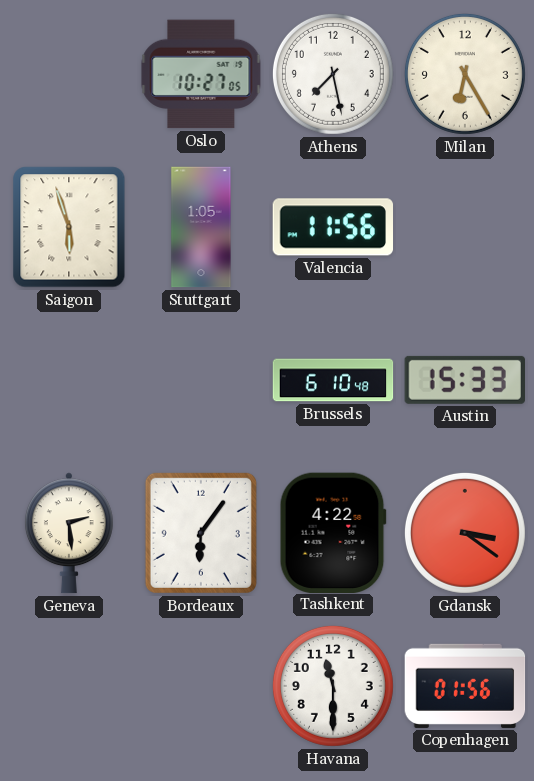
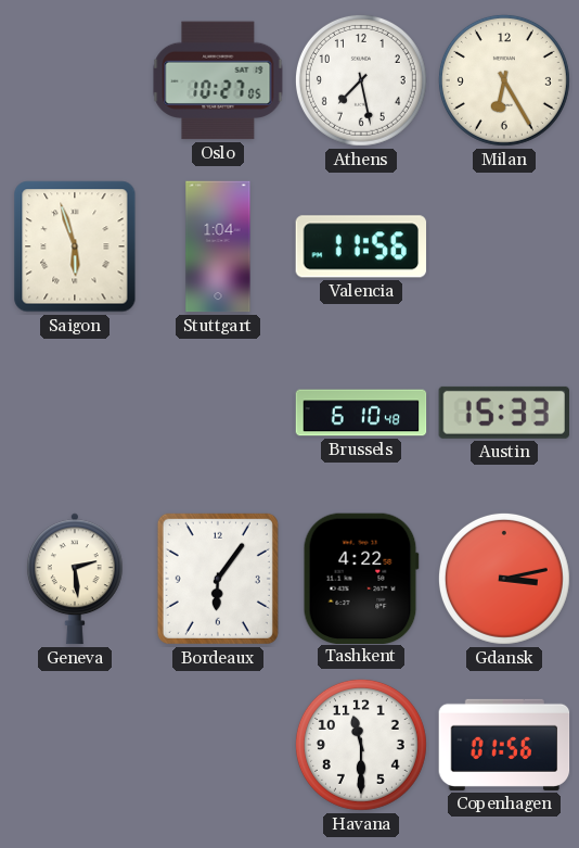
Stuttgart: 1:05 -> 1:04
Gdansk: 3:21 -> 3:13
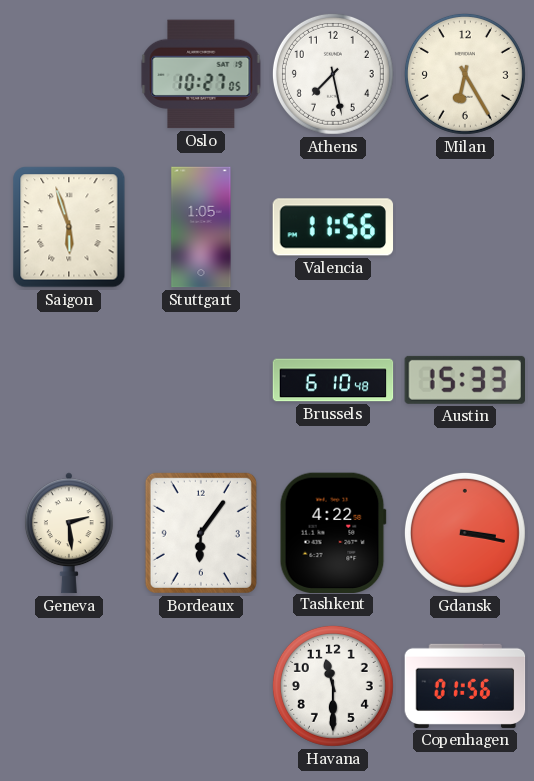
Stuttgart: 1:04 -> 1:05
Gdansk: 3:13 -> 3:17
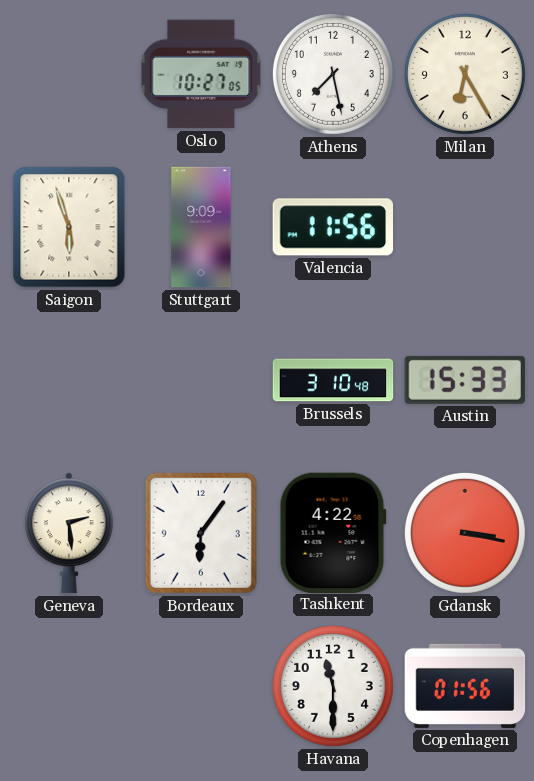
Stuttgart: 1:05 -> 9:09
Brussels: 6:10 -> 3:10
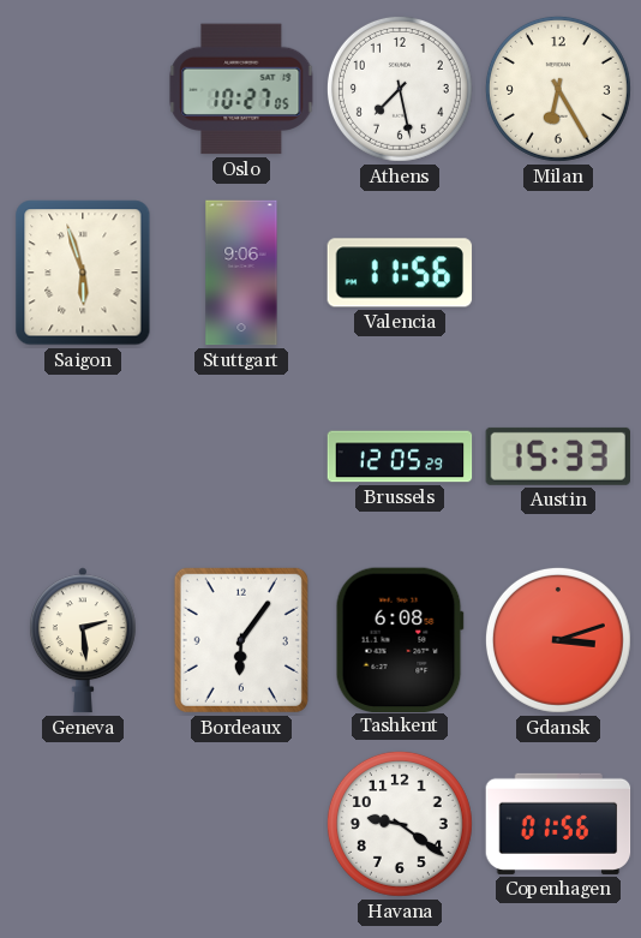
Stuttgart: 9:09 -> 9:06
Brussels: 3:10 -> 12:05
Tashkent: 4:22 -> 6:08
Gdansk: 3:17 -> 3:12
Havana: 11:30 -> 9:21
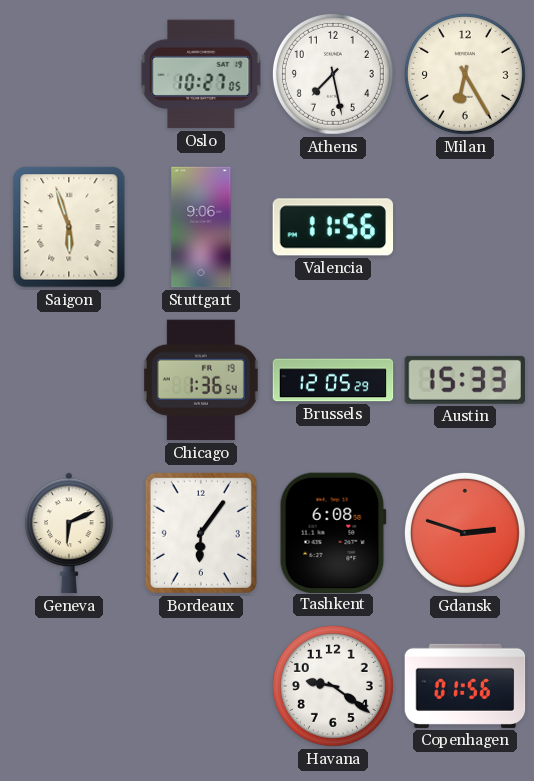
Chicago: none -> 1:36
Geneva: 2:29 -> 6:11
Gdansk: 3:12 -> 2:48
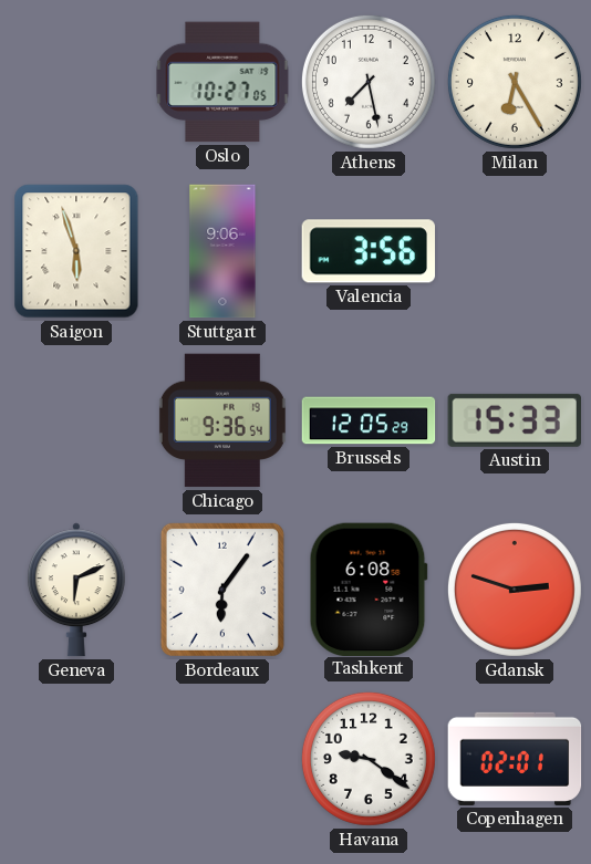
Valencia: 11:56 -> 3:56
Chicago: 1:36 -> 9:36
Copenhagen: 01:56 -> 02:01
